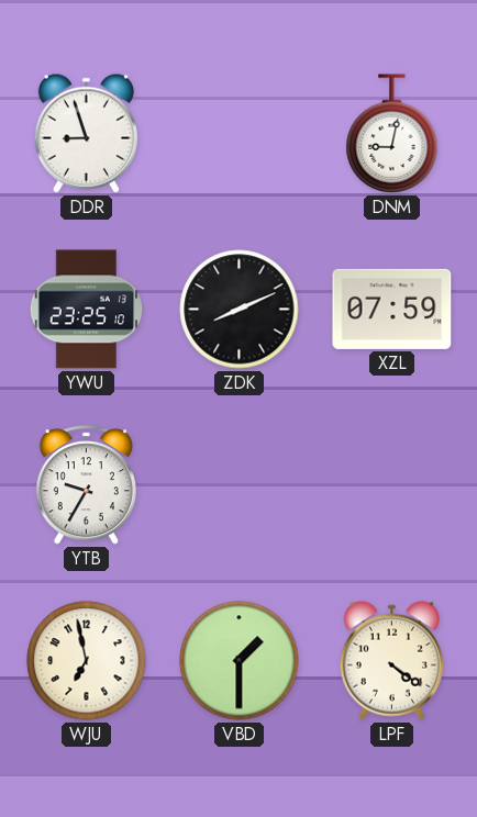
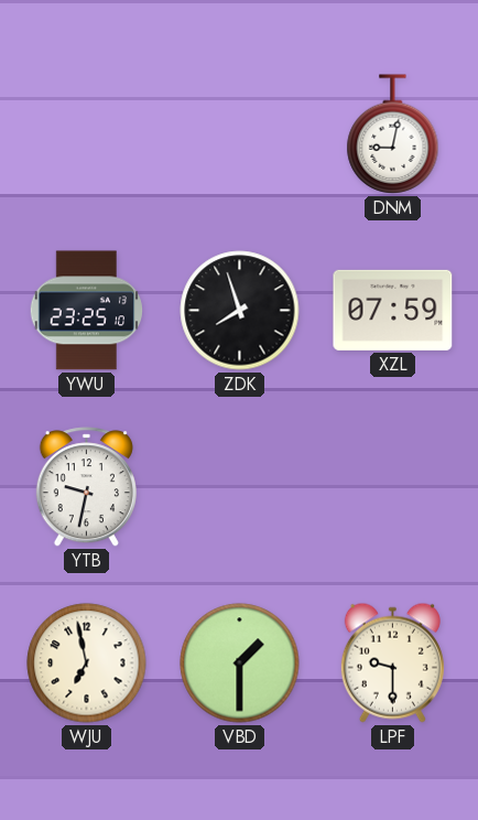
DDR: 8:57 -> none
ZDK: 8:11 -> 7:57
YTB: 9:35 -> 9:32
LPF: 4:21 -> 9:30
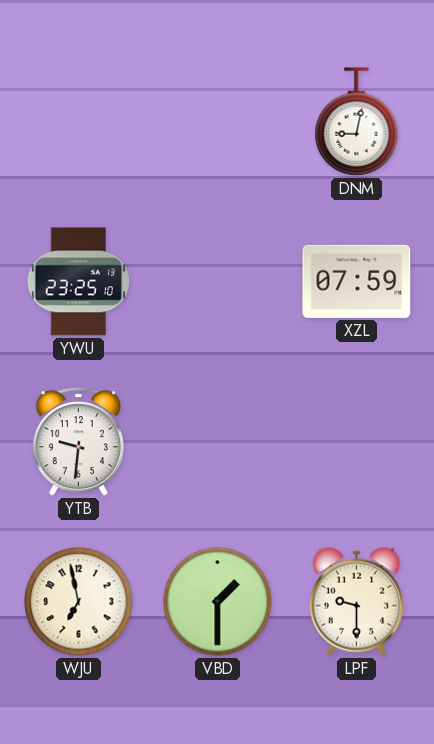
ZDK: 7:57 -> none
YTB: 9:32 -> 9:31
